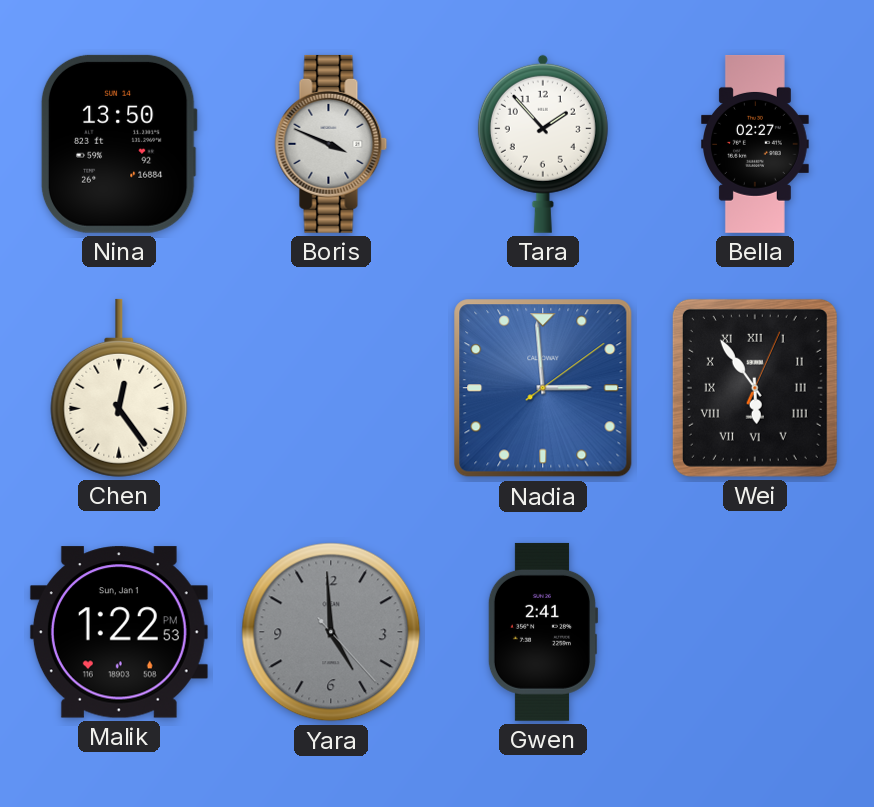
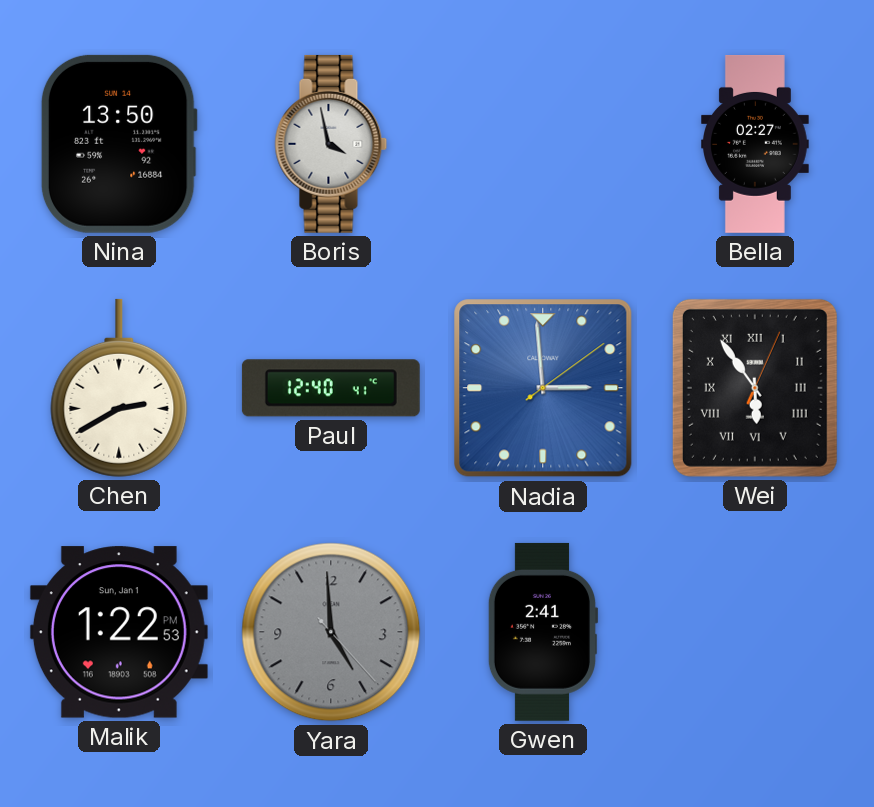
Boris: 3:49 -> 3:58
Tara: 1:53 -> none
Chen: 12:24 -> 2:40
Paul: none -> 12:40
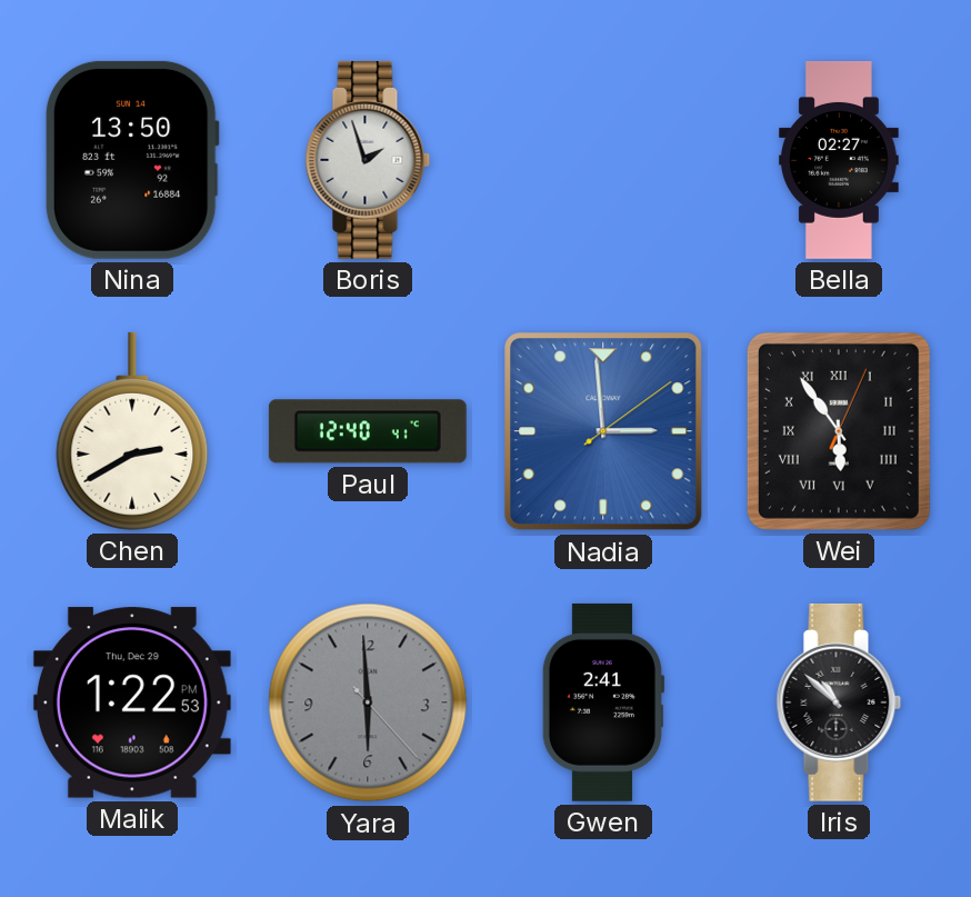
Boris: 3:58 -> 1:57
Malik date: Sun, Jan 1 -> Thu, Dec 29
Yara: 4:59 -> 5:59
Iris: none -> 10:52
